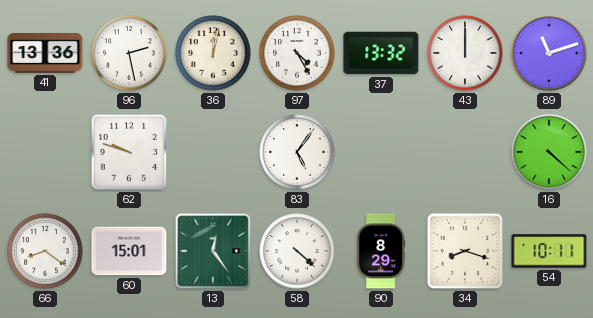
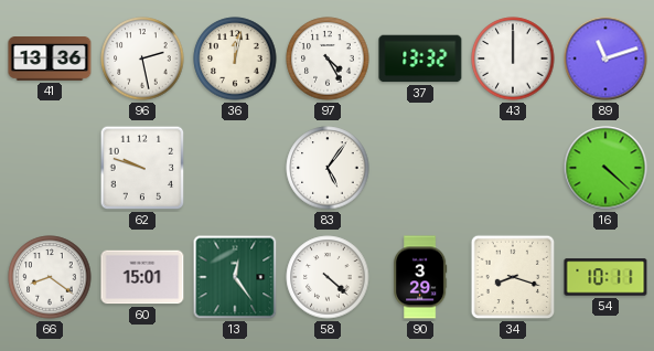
90: 8:29 -> 3:29
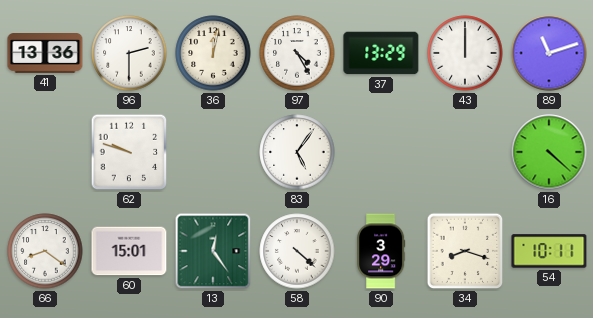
96: 2:28 -> 2:30
37: 13:32 -> 13:29
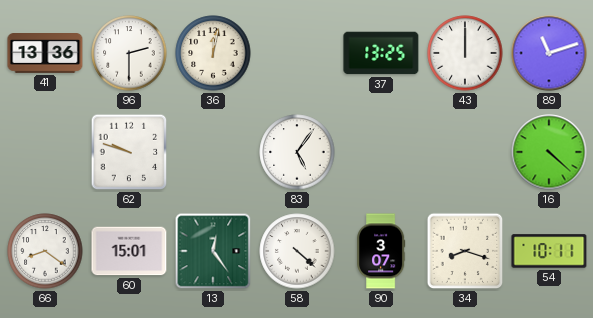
97: 4:25 -> none
37: 13:29 -> 13:25
90: 3:29 -> 3:07
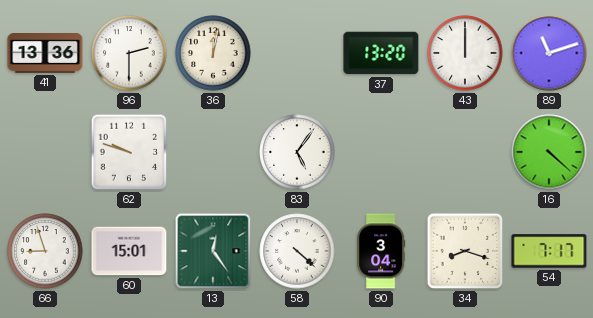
37: 13:25 -> 13:20
66: 8:21 -> 8:57
90: 3:07 -> 3:04
54: 10:11 -> 7:17
